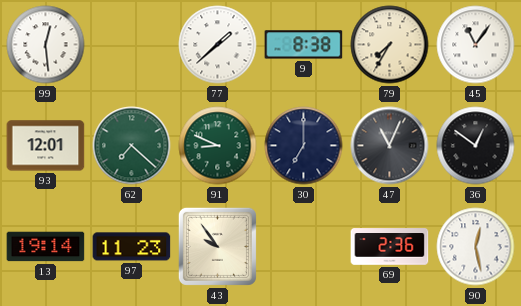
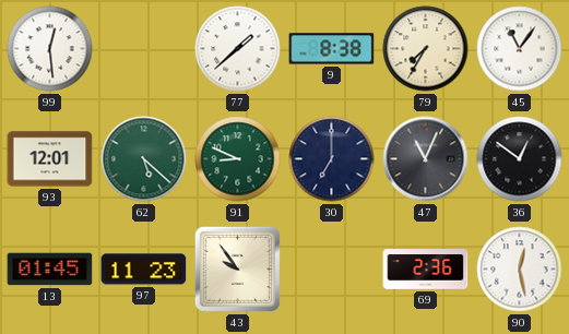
62: 7:22 -> 5:22
13: 19:14 -> 01:45
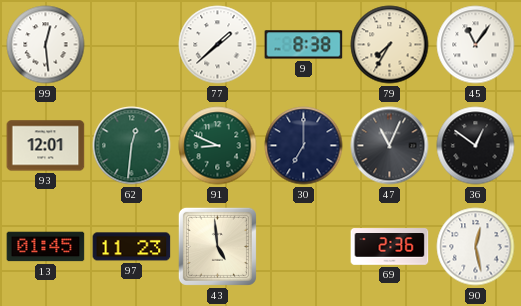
62: 5:22 -> 12:31
43: 9:54 -> 4:59
